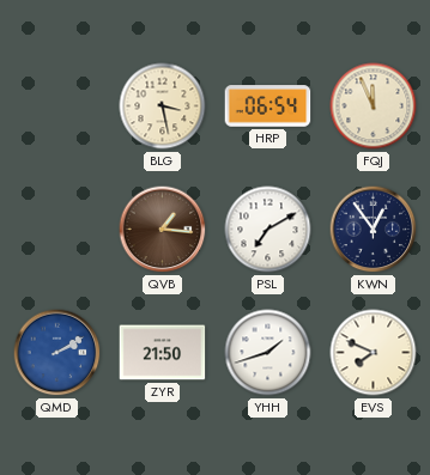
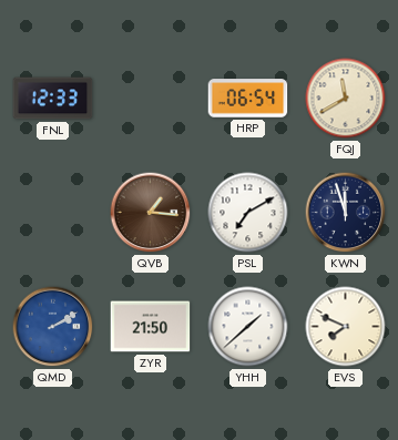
FNL: none -> 12:33
BLG: 3:28 -> none
FQJ: 11:56 -> 11:40
KWN: 12:54 -> 11:57
YHH: 1:42 -> 1:38
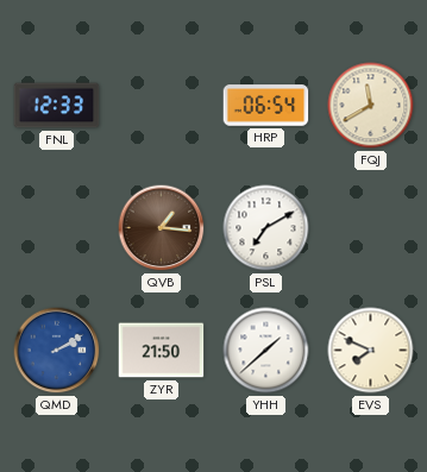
KWN: 11:57 -> none
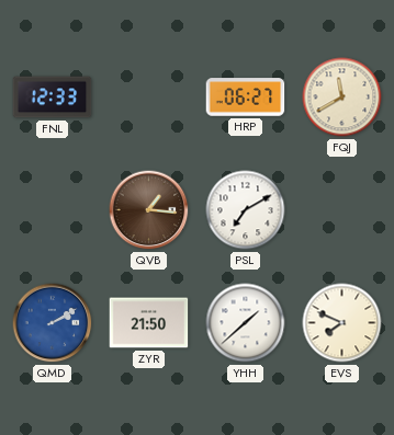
HRP: 06:54 -> 06:27
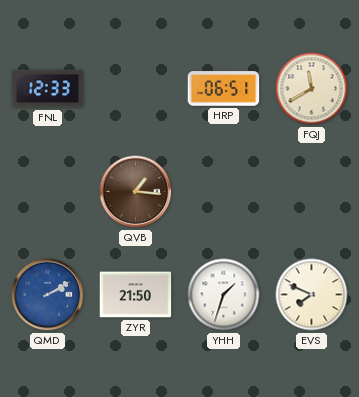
HRP: 06:27 -> 06:51
PSL: 7:10 -> none
YHH: 1:38 -> 1:33
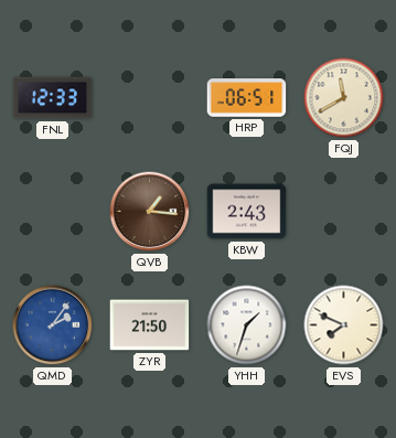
KBW: none -> 2:43
QMD: 2:10 -> 2:06
